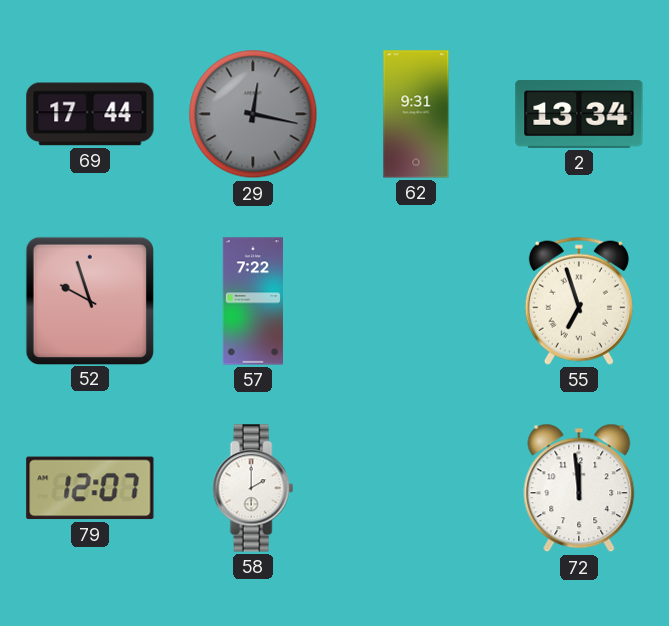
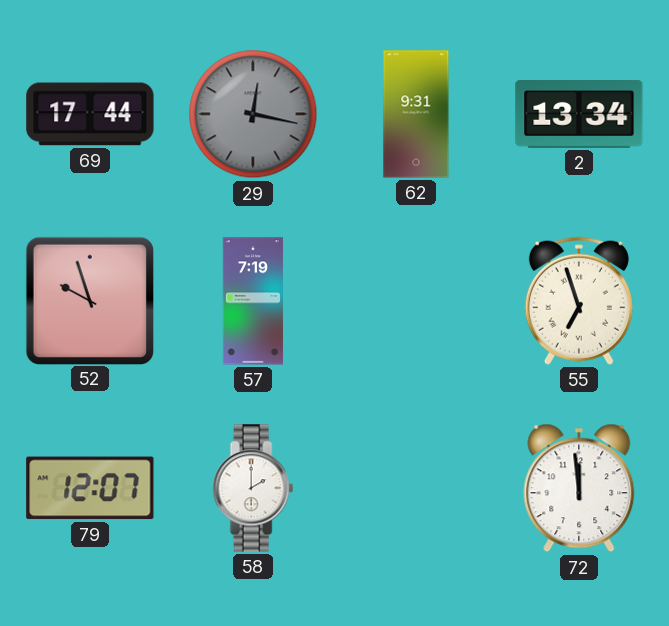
57: 7:22 -> 7:19
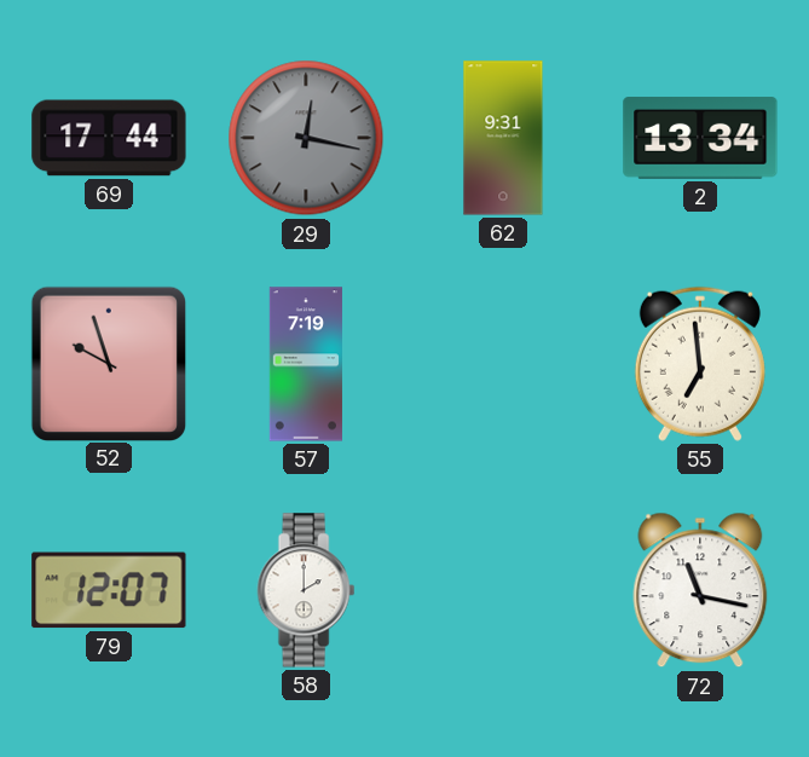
55: 6:57 -> 6:59
72: 11:59 -> 11:17
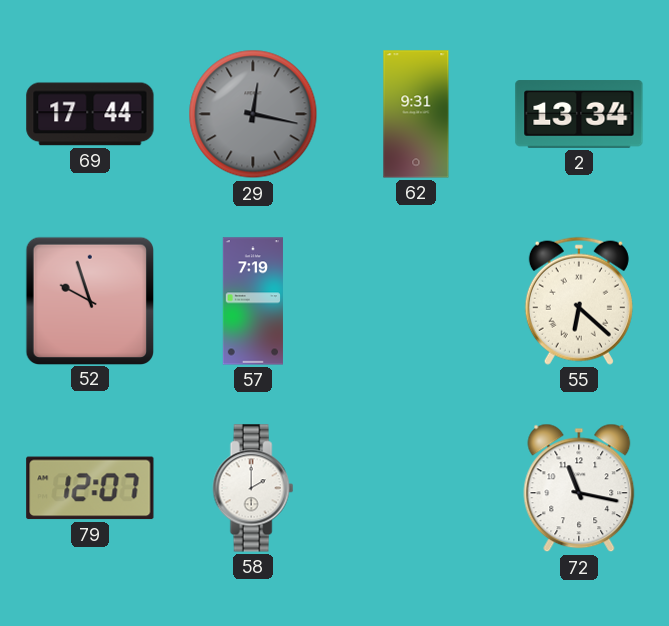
55: 6:59 -> 6:22
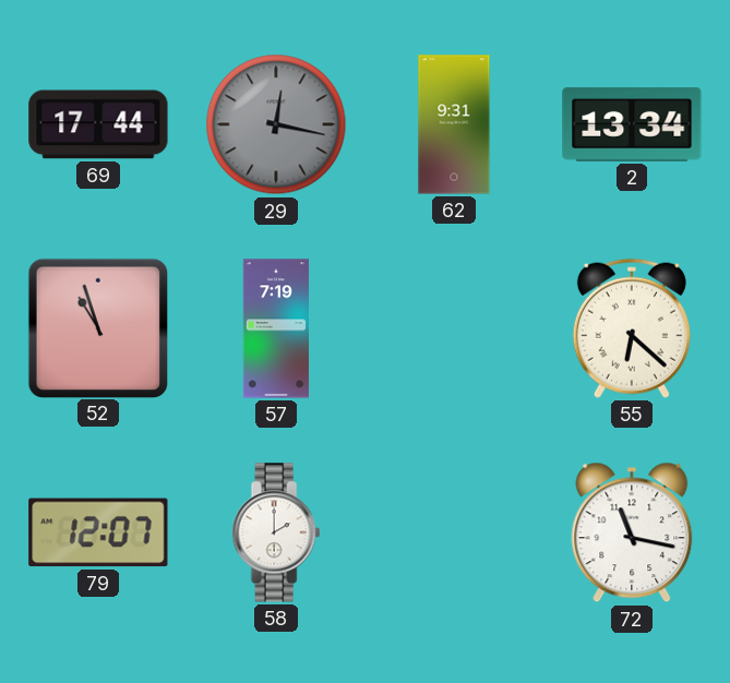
52: 9:57 -> 10:57
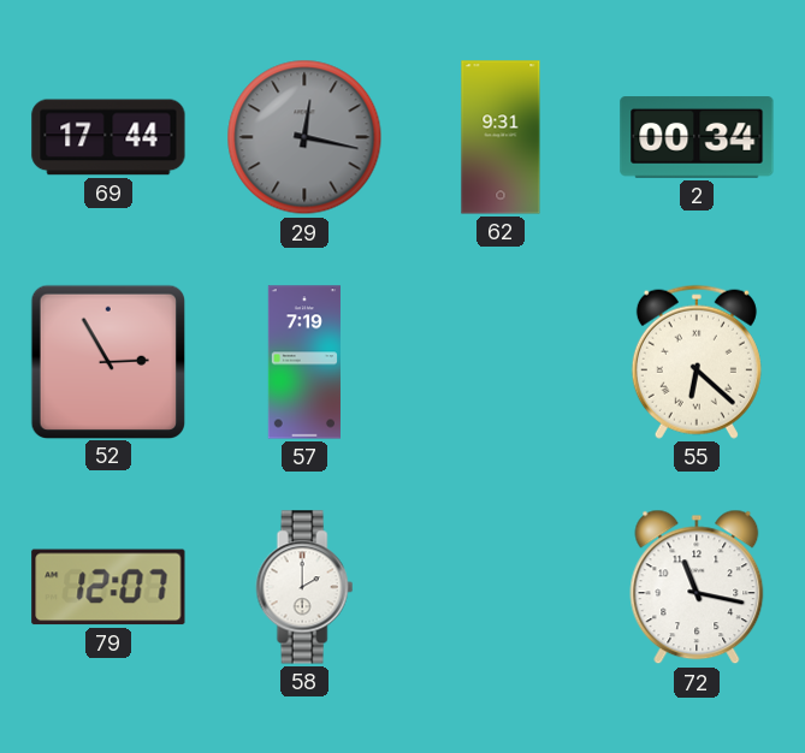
2: 13:34 -> 00:34
52: 10:57 -> 2:55
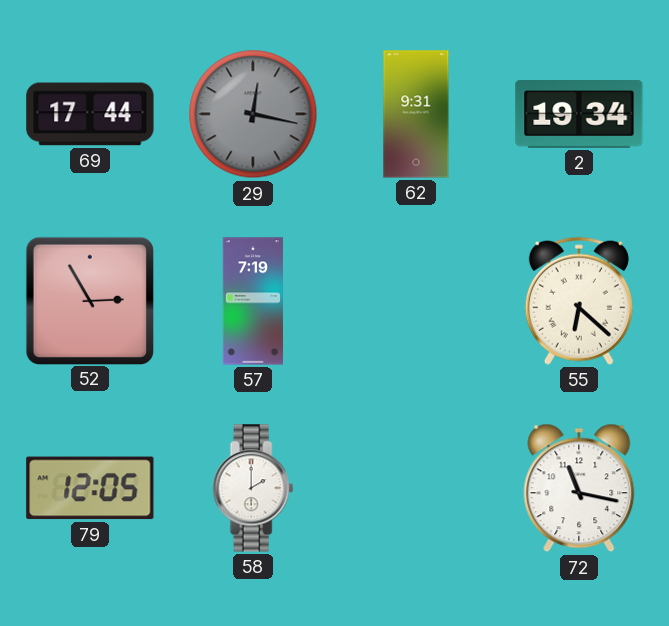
2: 00:34 -> 19:34
79: 12:07 -> 12:05
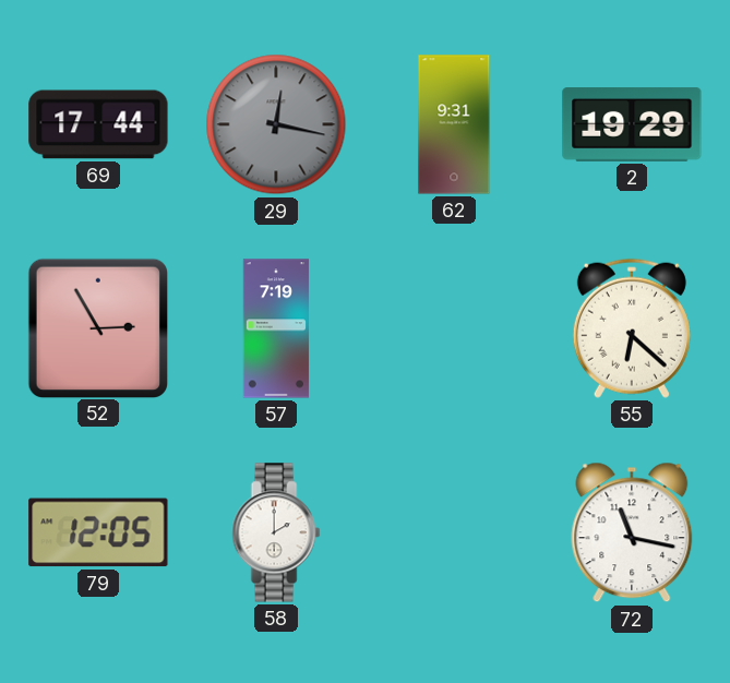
2: 19:34 -> 19:29
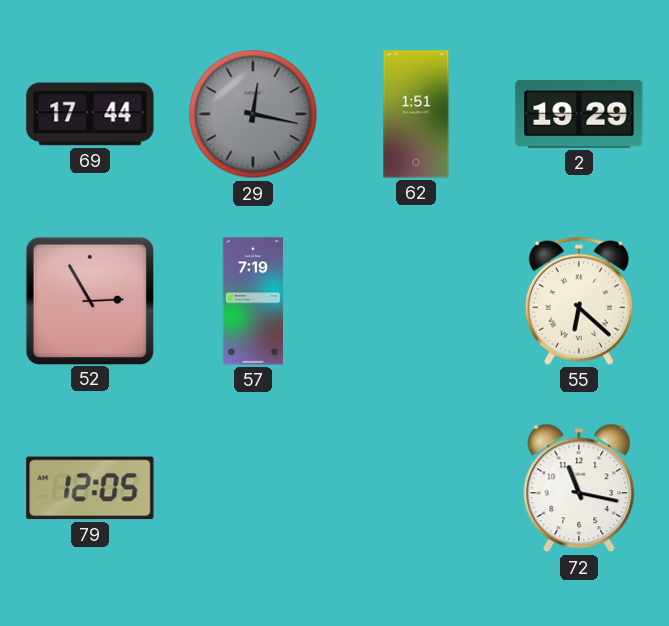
62: 9:31 -> 1:51
58: 2:00 -> none
